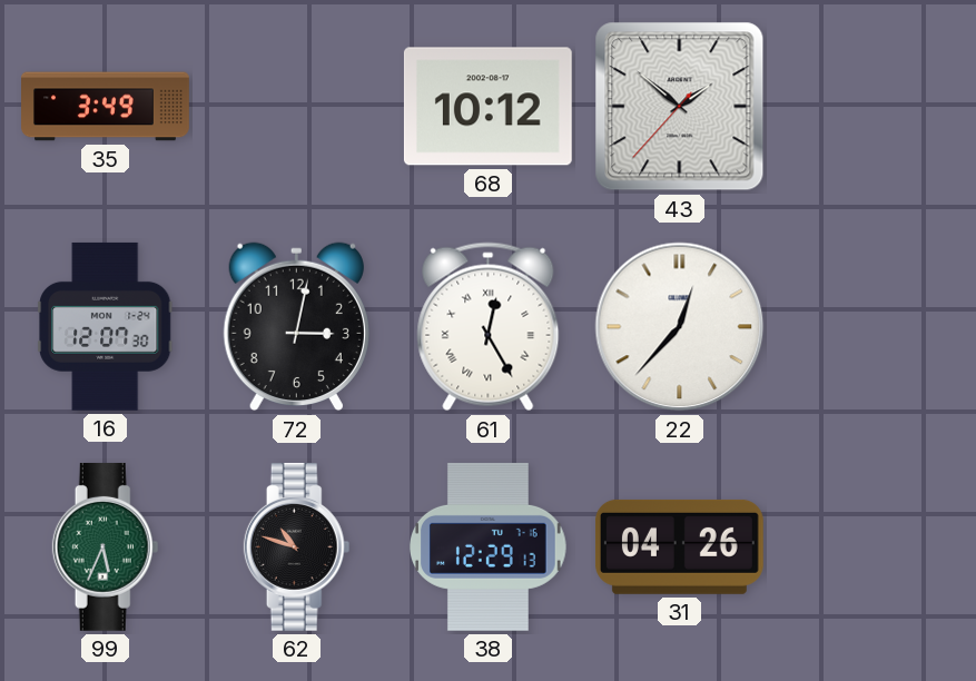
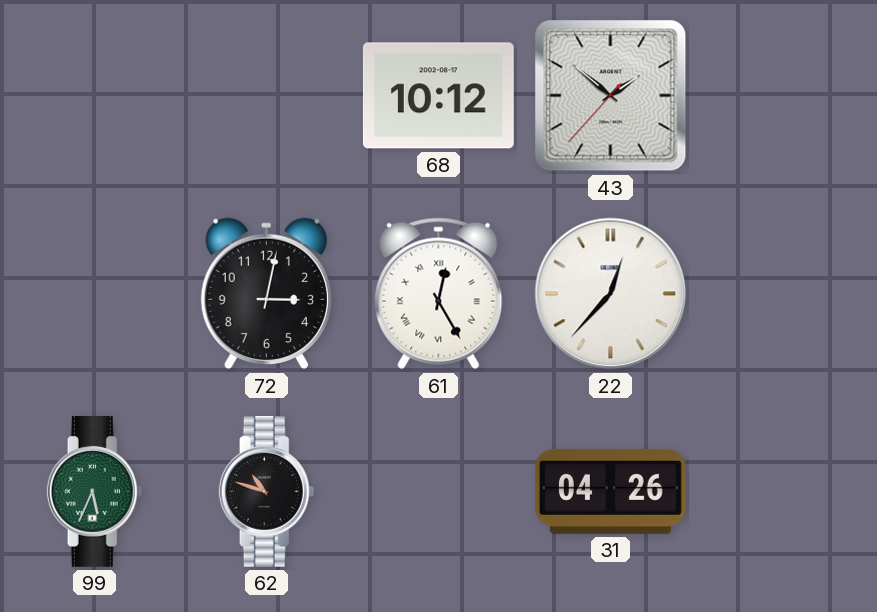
35: 3:49 -> none
16: 12:07 -> none
38: 12:29 -> none
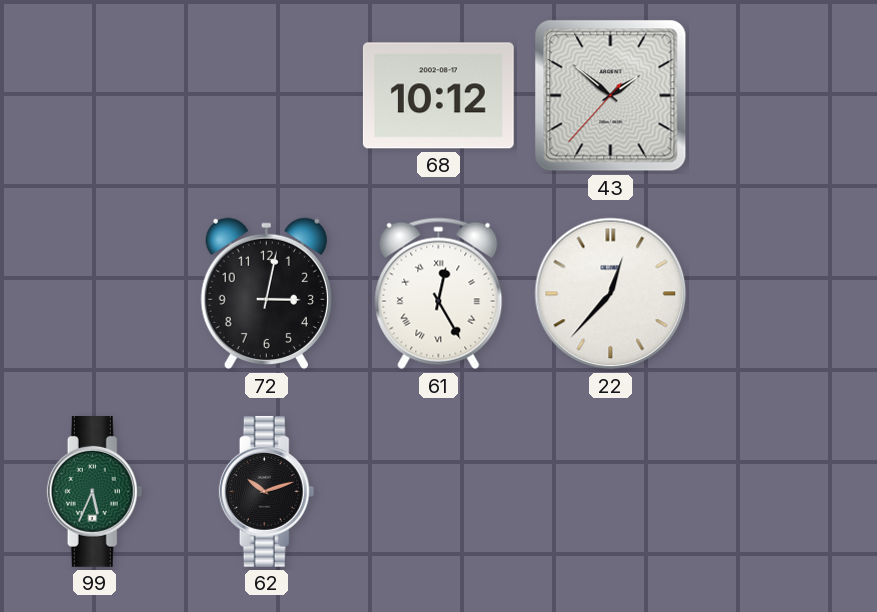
62: 10:48 -> 10:12
31: 04:26 -> none
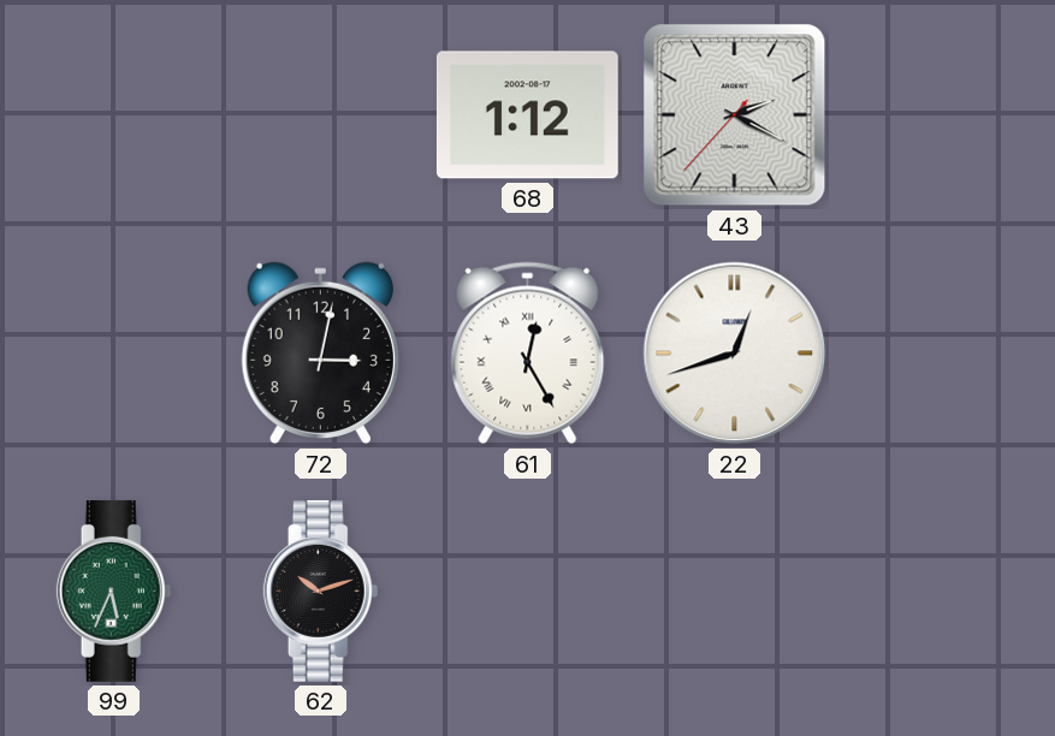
68: 10:12 -> 1:12
43: 1:51 -> 2:19
22: 12:37 -> 12:42
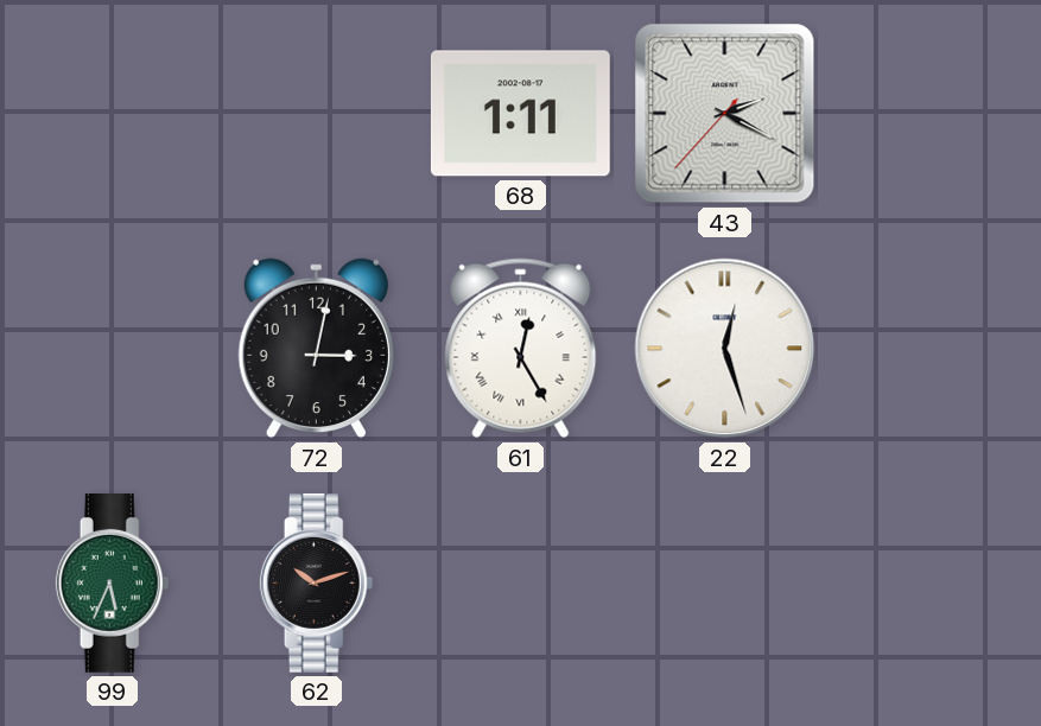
68: 1:12 -> 1:11
22: 12:42 -> 12:27
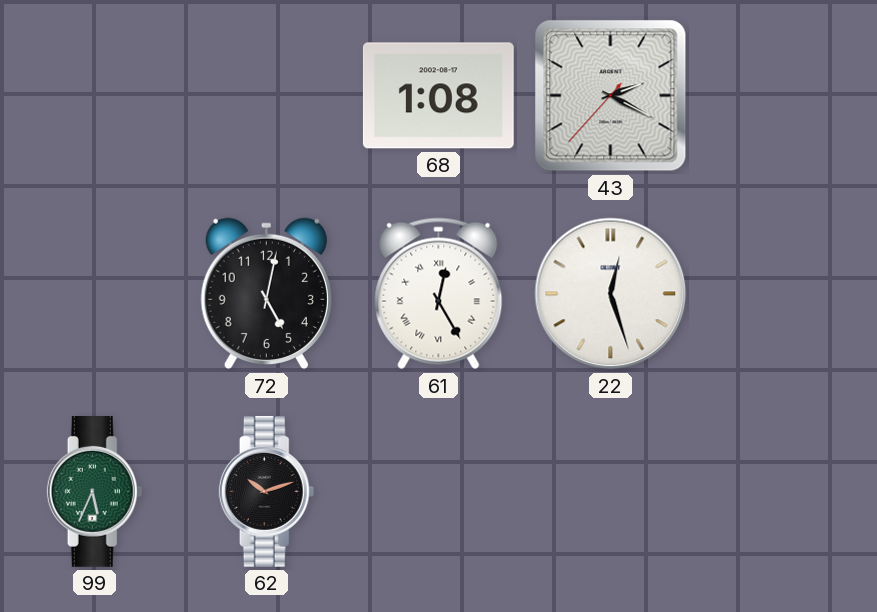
68: 1:11 -> 1:08
72: 3:02 -> 5:02
